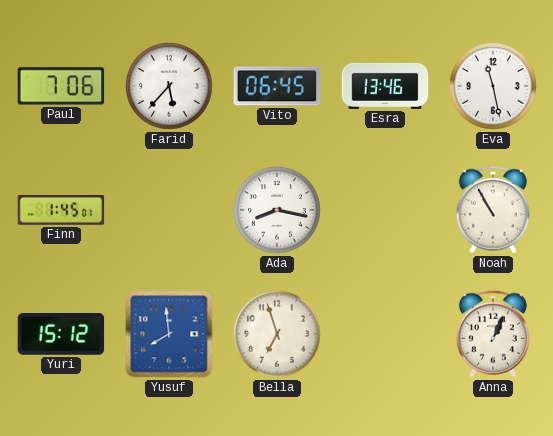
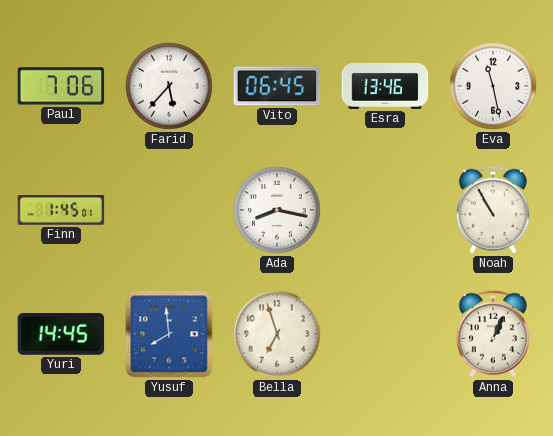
Yuri: 15:12 -> 14:45
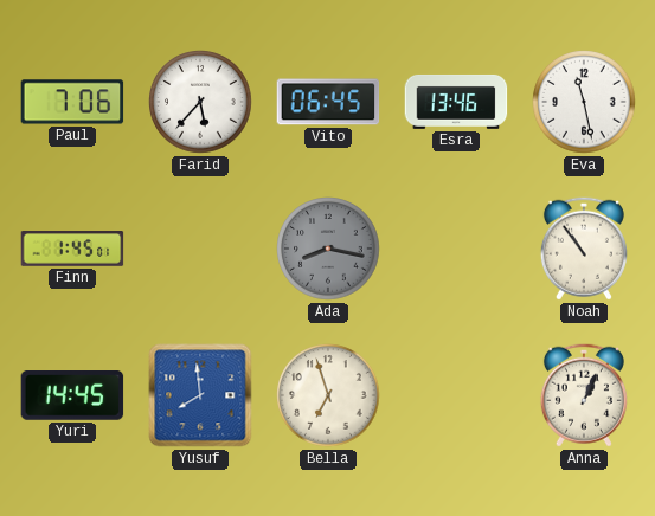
Ada dial: white -> grey
Noah: 10:55 -> 10:54
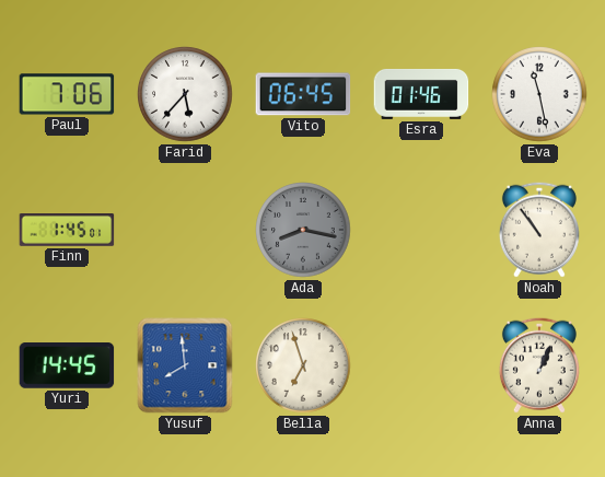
Esra: 13:46 -> 01:46
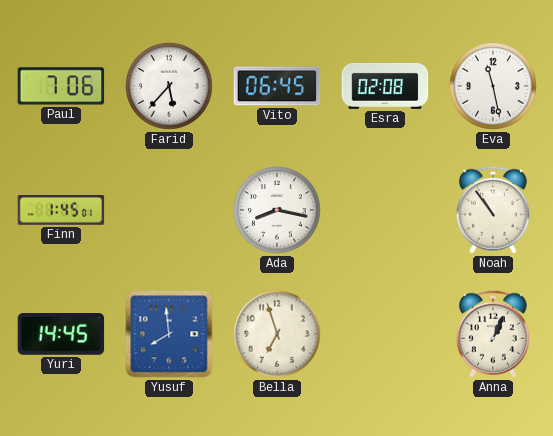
Esra: 01:46 -> 02:08
Ada dial: grey -> white
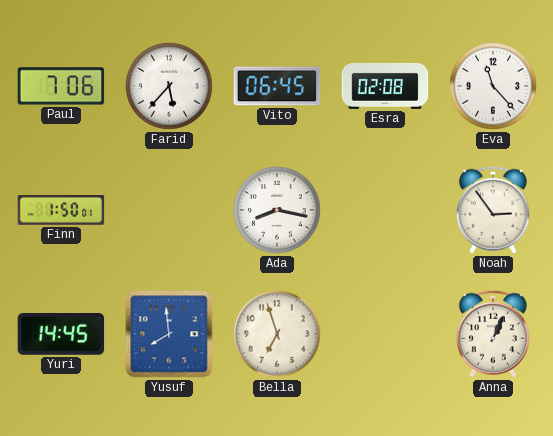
Eva: 11:28 -> 11:23
Finn: 1:45 -> 1:50
Noah: 10:54 -> 2:54
